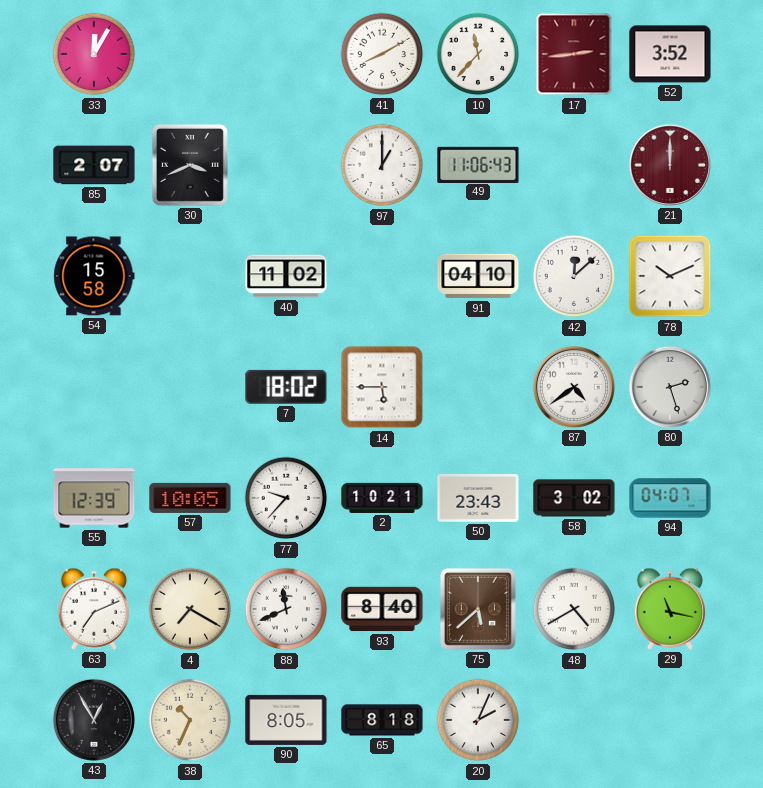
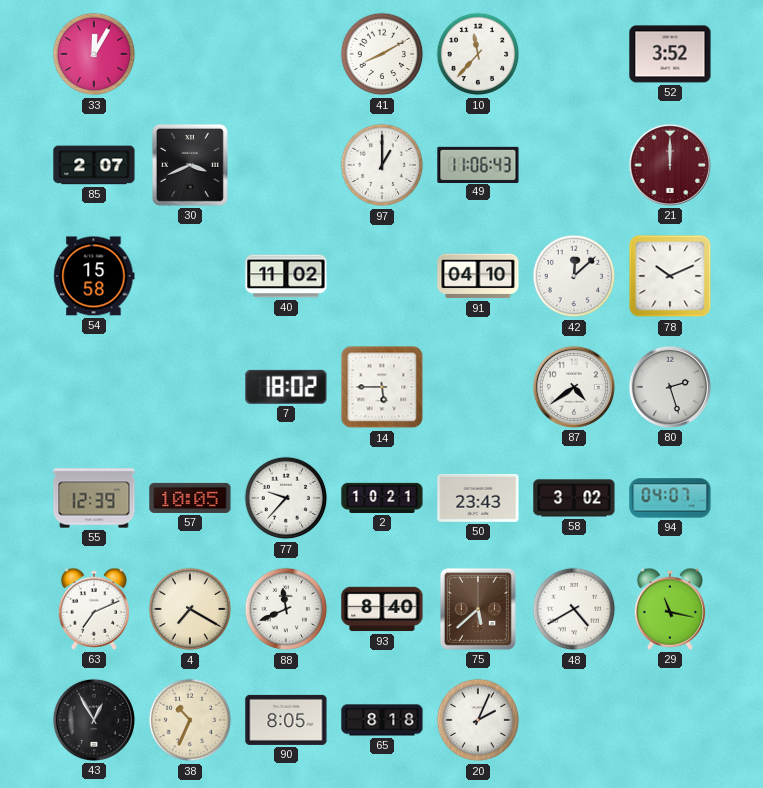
17: 2:44 -> none
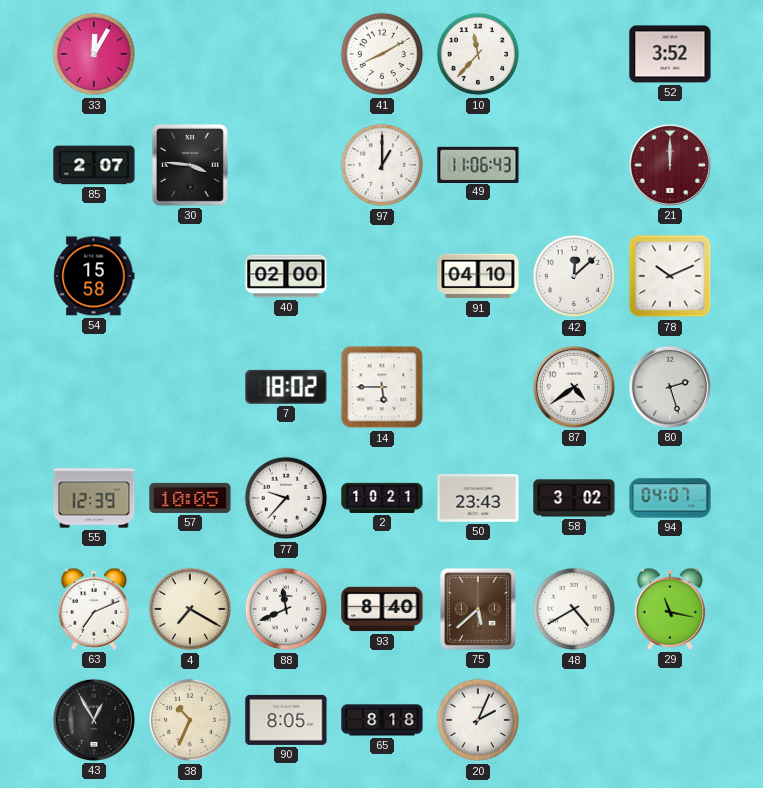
30: 3:41 -> 3:46
40: 11:02 -> 02:00
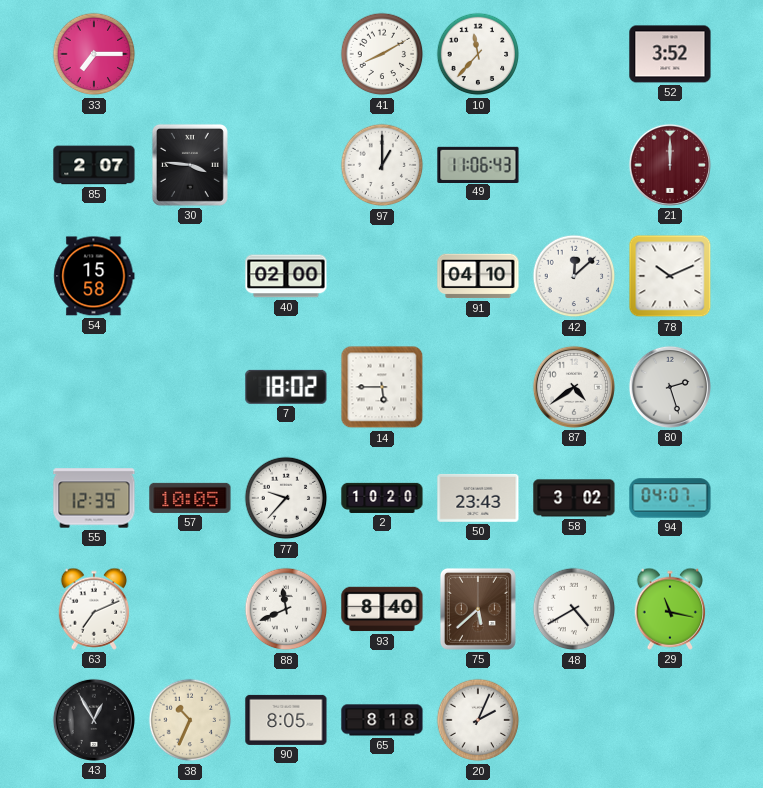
33: 12:05 -> 7:15
2: 10:21 -> 10:20
4: 7:20 -> none
